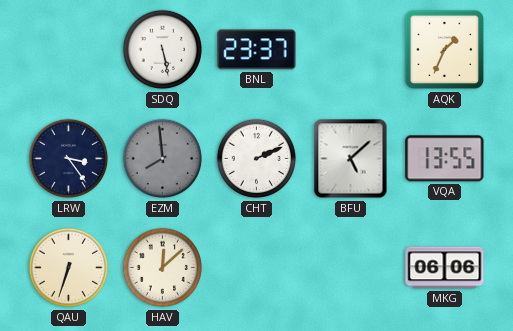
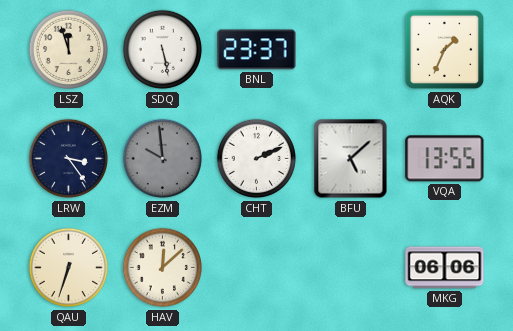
LSZ: none -> 11:57
EZM: 7:59 -> 9:59
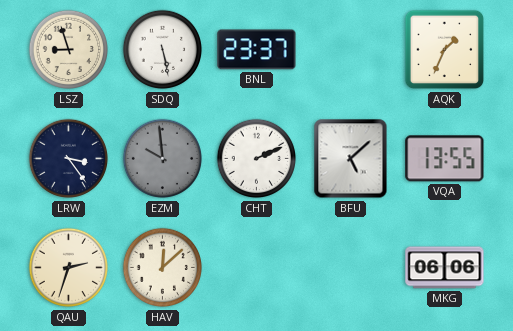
LSZ: 11:57 -> 8:57
QAU: 6:33 -> 2:33
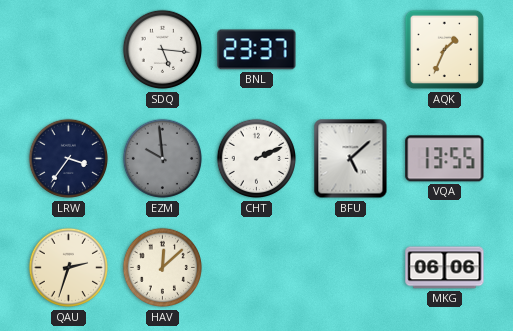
LSZ: 8:57 -> none
SDQ: 5:28 -> 5:16
LRW: 3:24 -> 3:36
